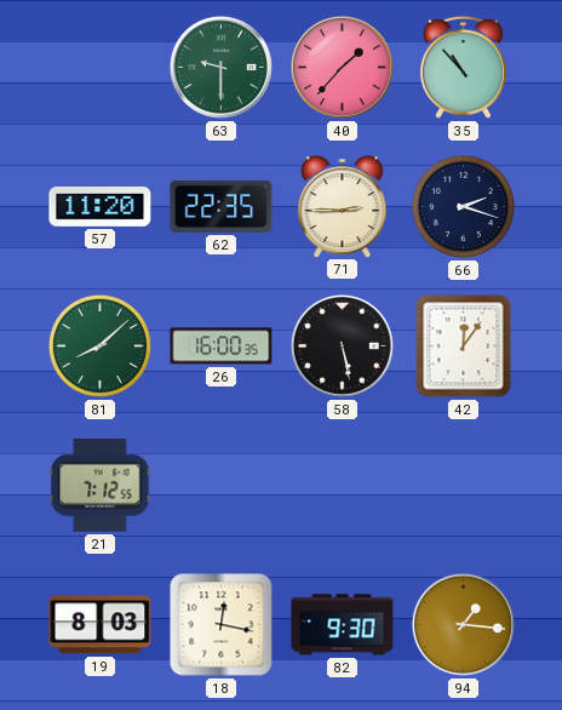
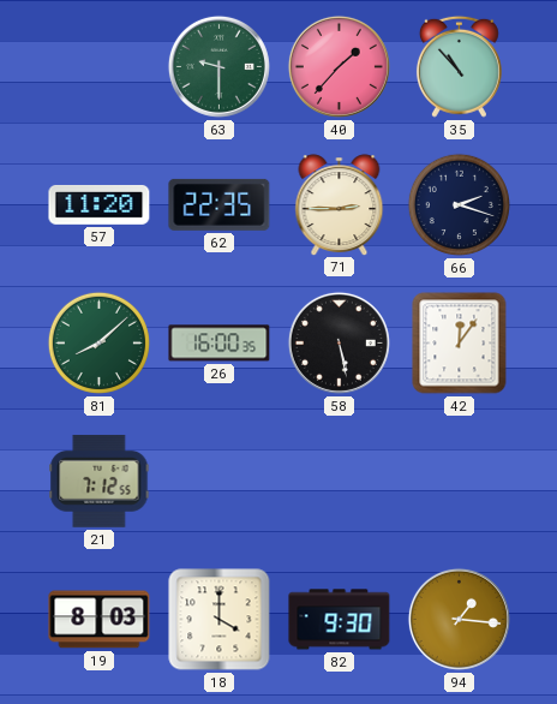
18: 12:17 -> 4:00
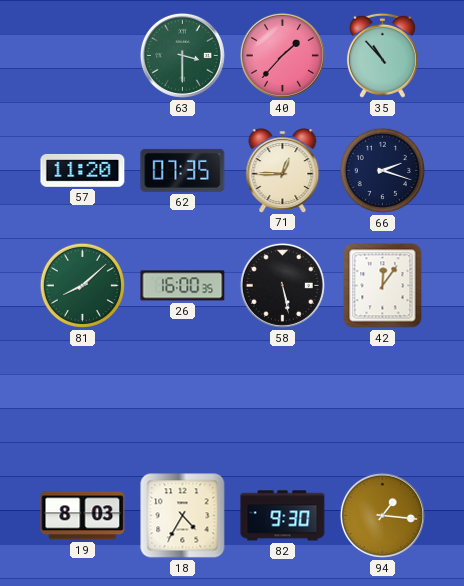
63: 9:30 -> 3:30
62: 22:35 -> 07:35
71: 2:45 -> 12:45
21: 7:12 -> none
18: 4:00 -> 4:35
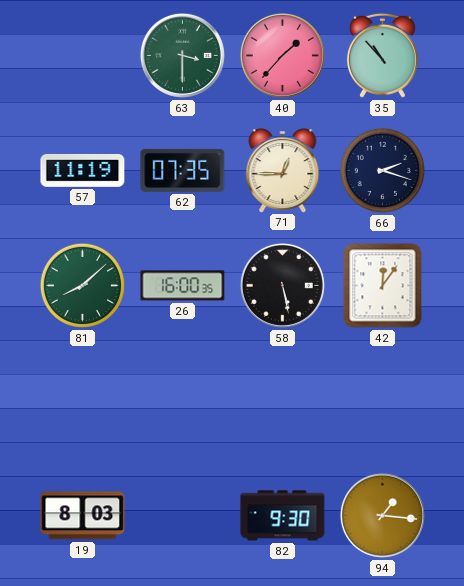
57: 11:20 -> 11:19
18: 4:35 -> none
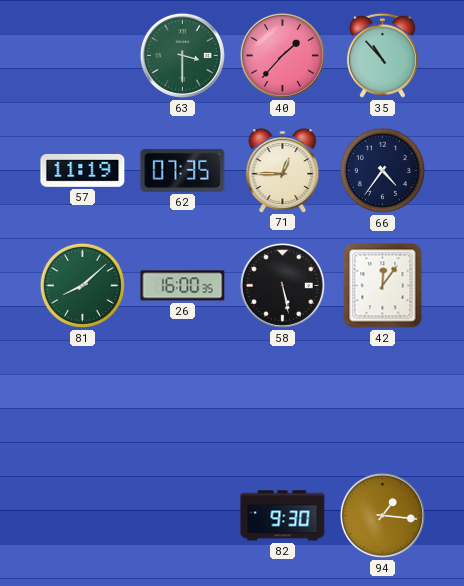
66: 2:18 -> 4:36
19: 8:03 -> none
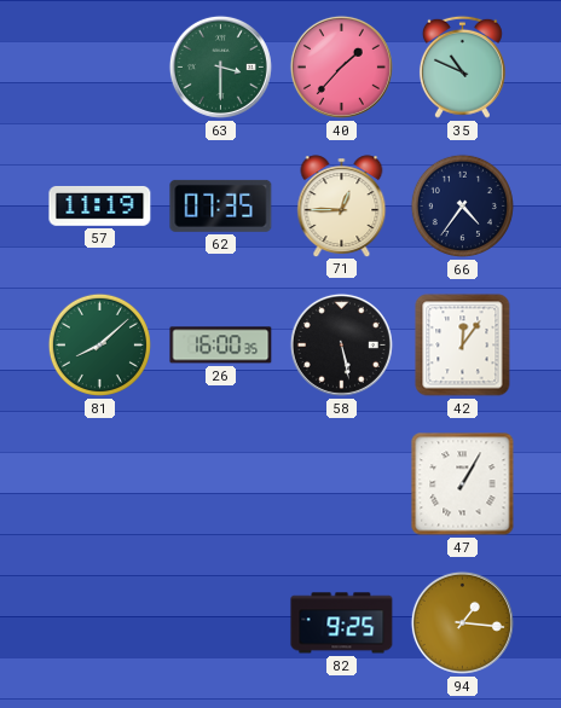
35: 10:53 -> 10:49
47: none -> 1:05
82: 9:30 -> 9:25
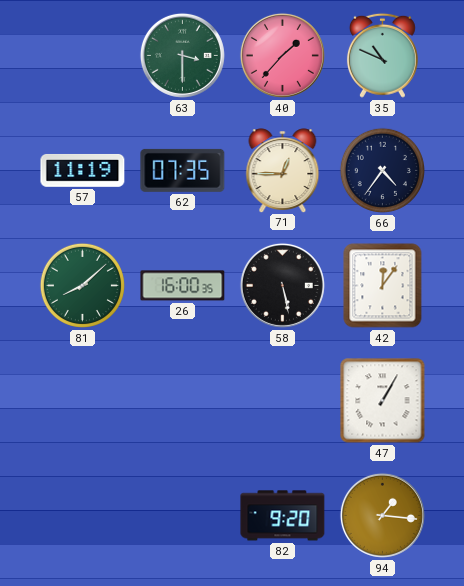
82: 9:25 -> 9:20
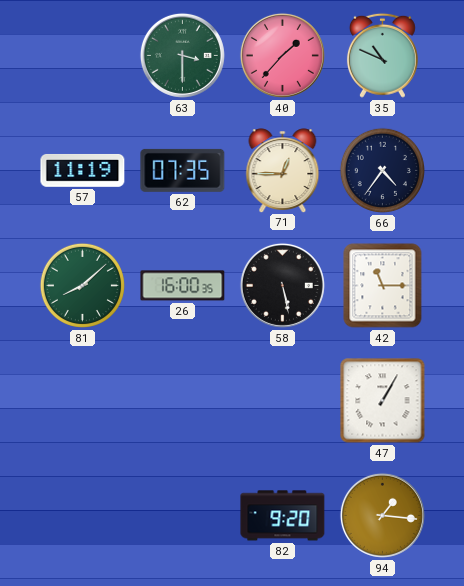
42: 12:06 -> 11:15
